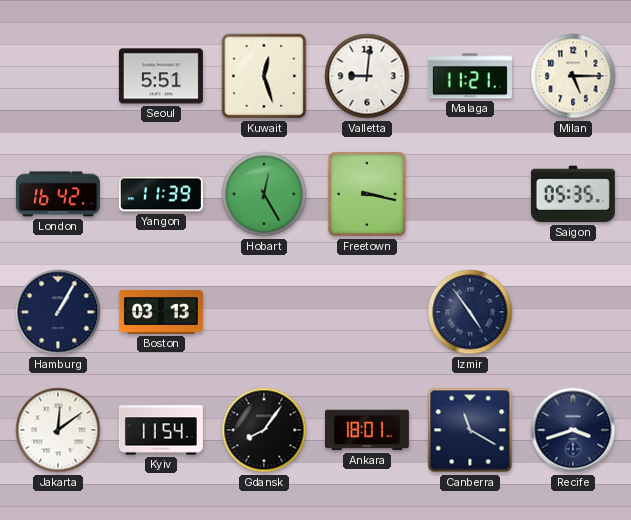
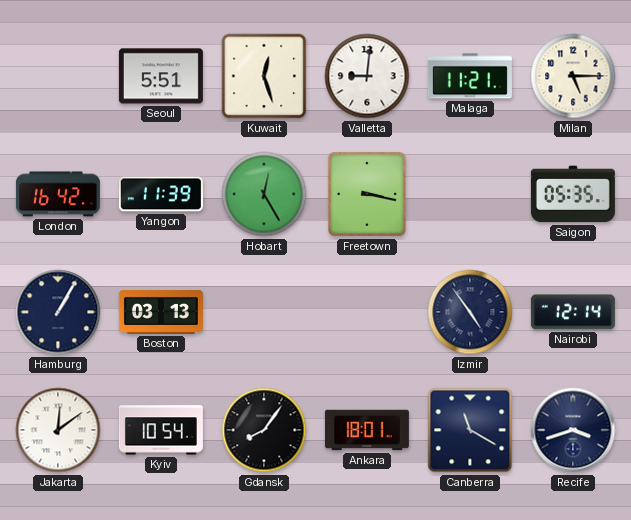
Nairobi: none -> 12:14
Kyiv: 11:54 -> 10:54
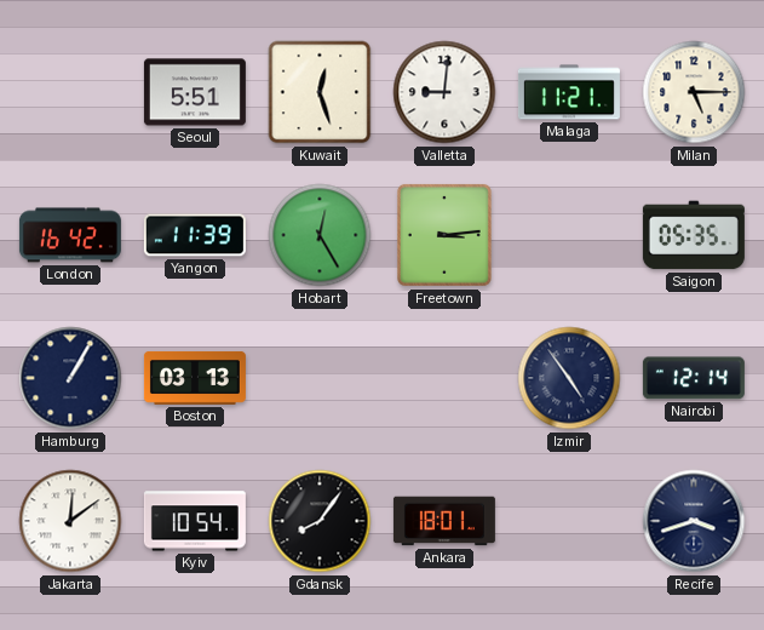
Freetown: 3:17 -> 3:14
Canberra: 11:20 -> none
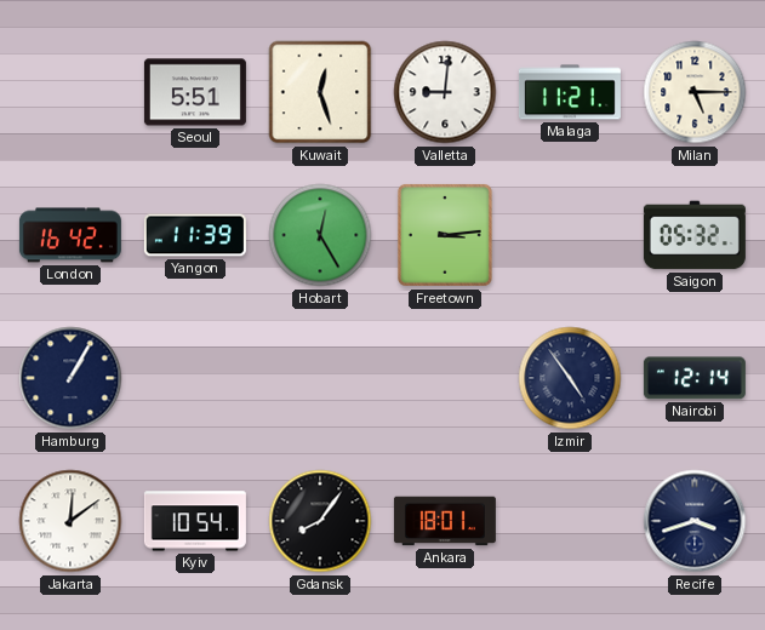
Saigon: 05:35 -> 05:32
Boston: 03:13 -> none
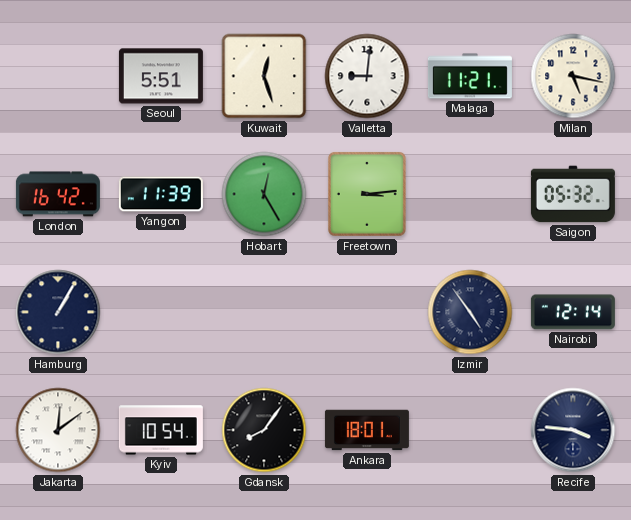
Milan: 5:15 -> 5:17
Recife: 3:42 -> 3:46
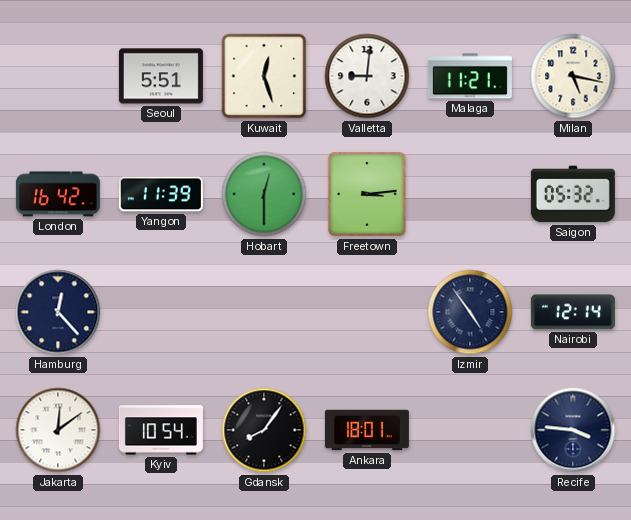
Hobart: 12:25 -> 12:30
Hamburg: 1:05 -> 12:23
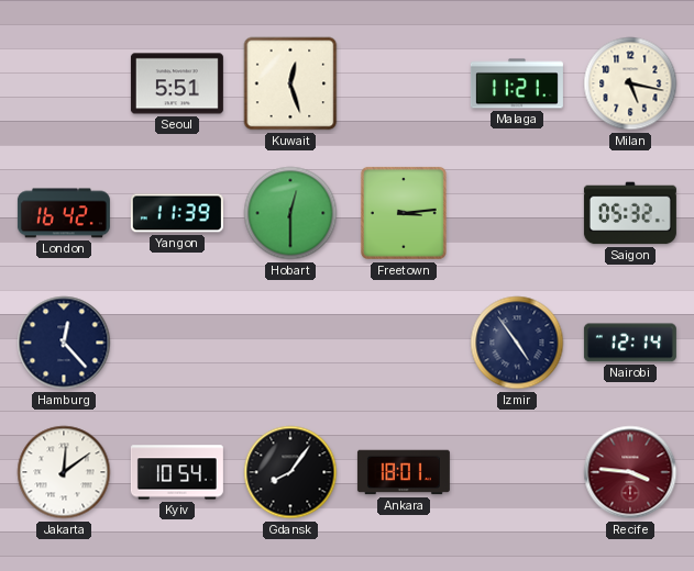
Valletta: 9:01 -> none
Recife dial: navy -> burgundy
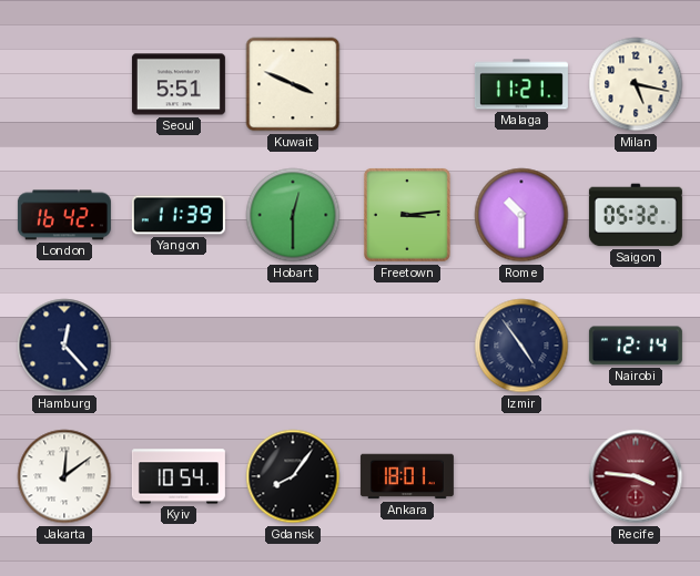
Kuwait: 12:27 -> 3:49
Rome: none -> 10:30
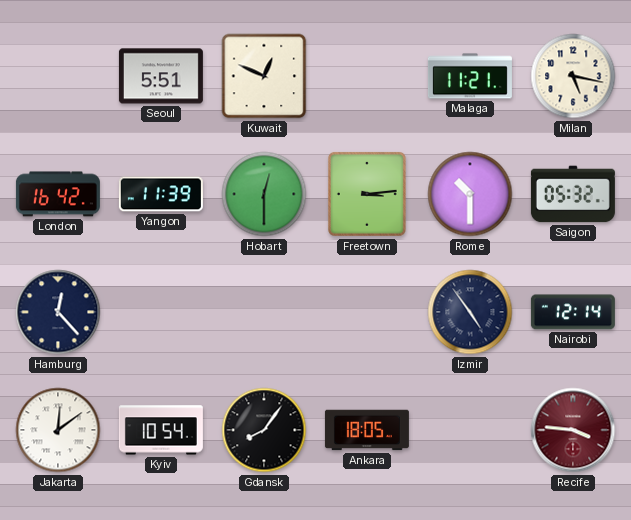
Kuwait: 3:49 -> 12:49
Ankara: 18:01 -> 18:05
